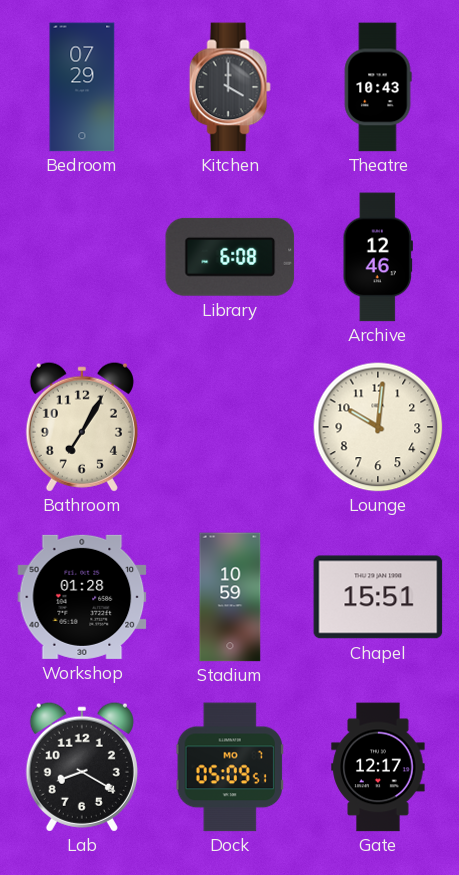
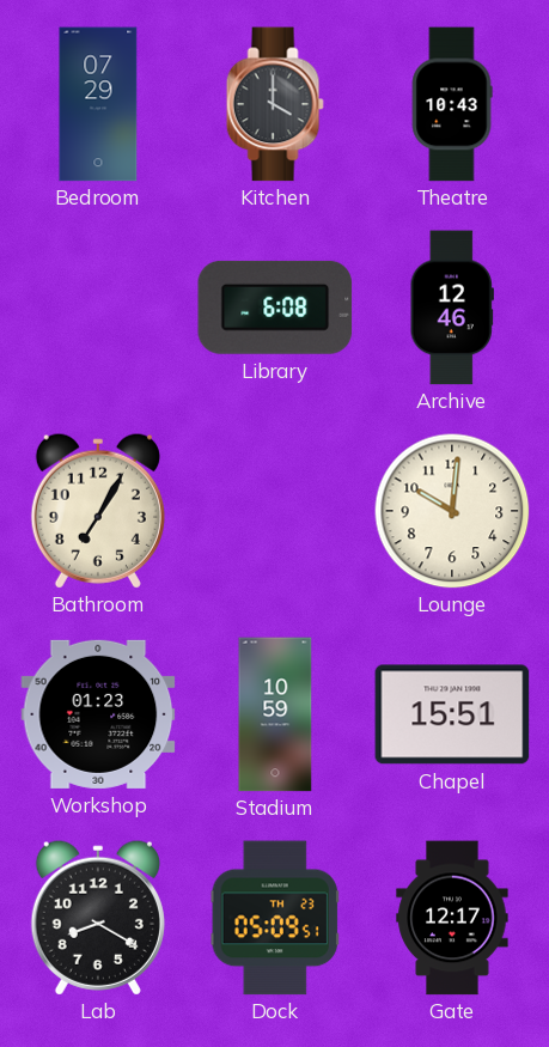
Workshop: 01:28 -> 01:23
Dock date: MO 7 -> TH 23
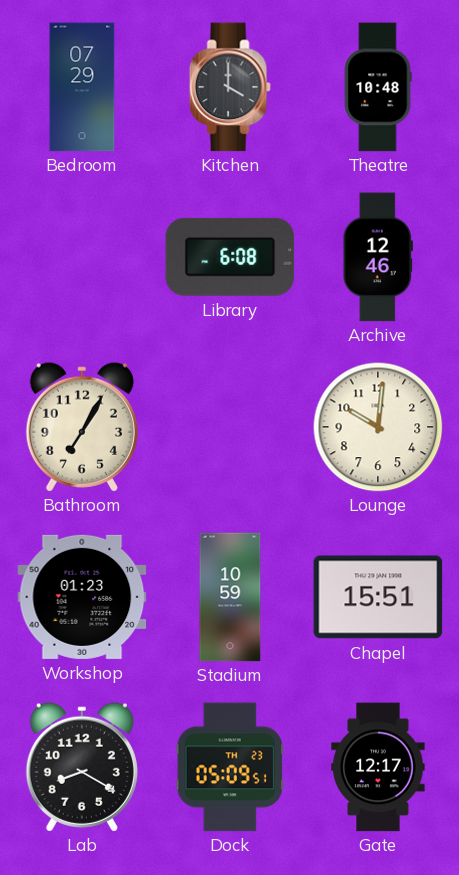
Theatre: 10:43 -> 10:48
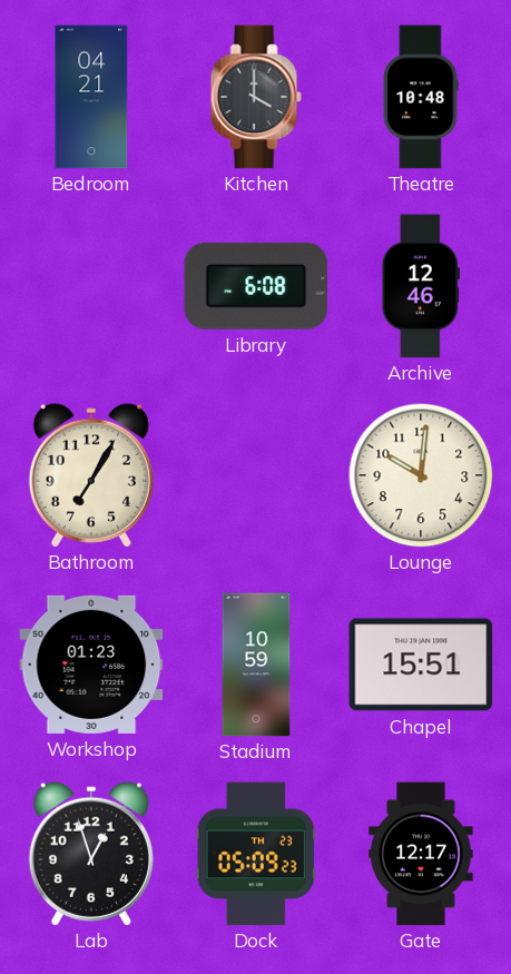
Bedroom: 07:29 -> 04:21
Lab: 8:20 -> 12:57
Dock: 05:09:51 -> 05:09:23
